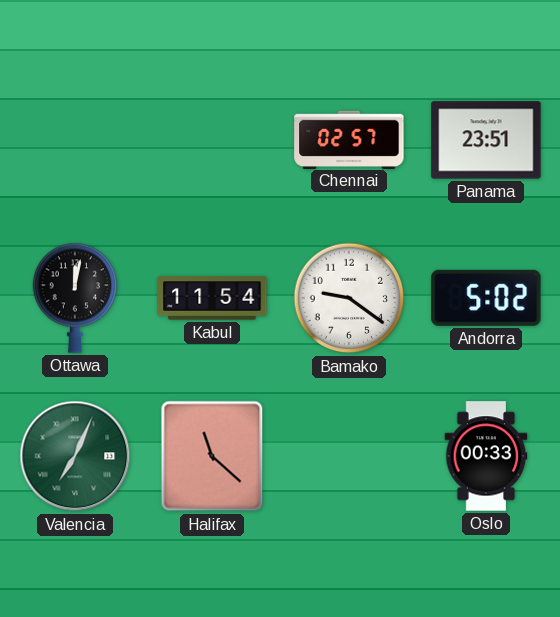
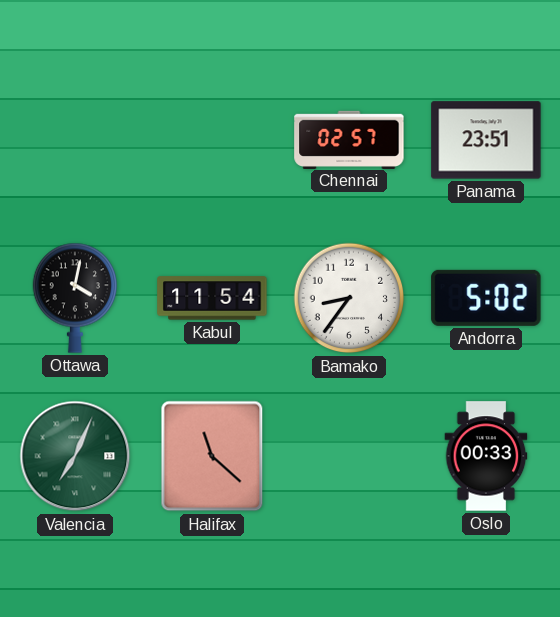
Ottawa: 12:02 -> 4:02
Bamako: 9:21 -> 8:36
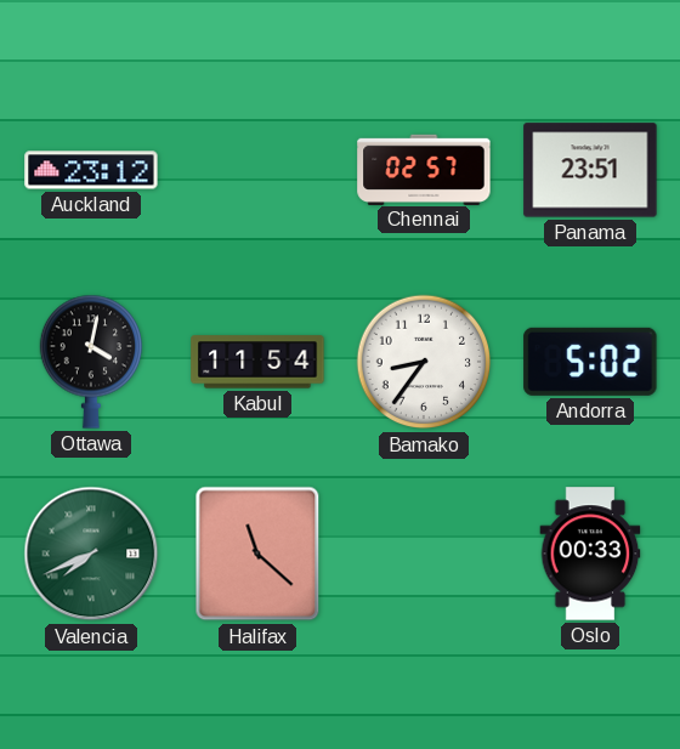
Auckland: none -> 23:12
Valencia: 7:04 -> 7:41
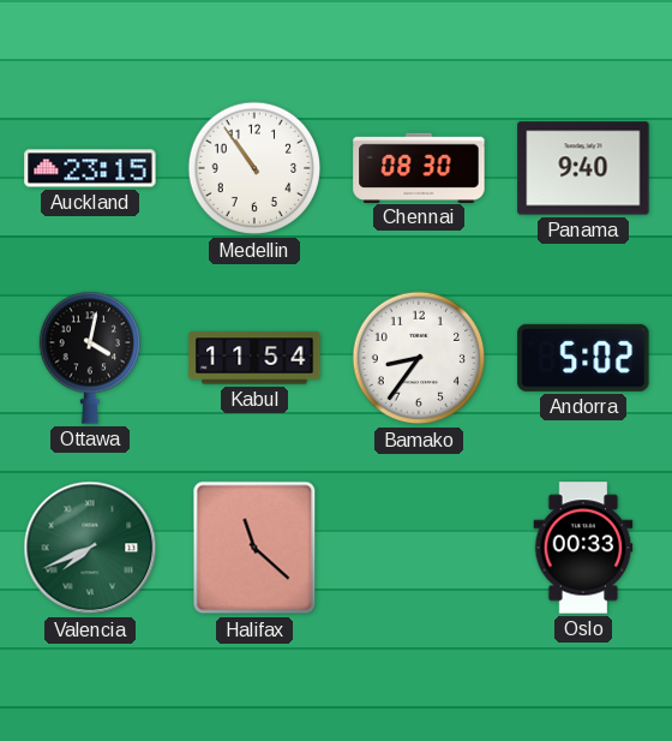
Auckland: 23:12 -> 23:15
Medellin: none -> 10:54
Chennai: 02:57 -> 08:30
Panama: 23:51 -> 9:40
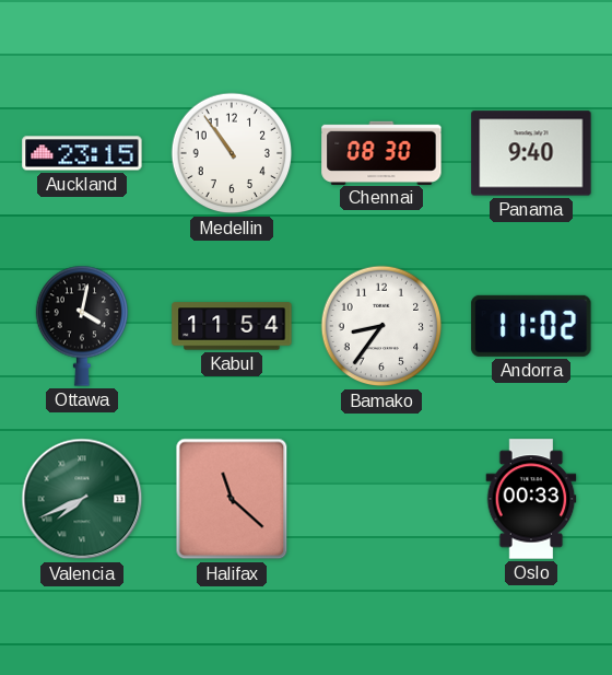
Andorra: 5:02 -> 11:02
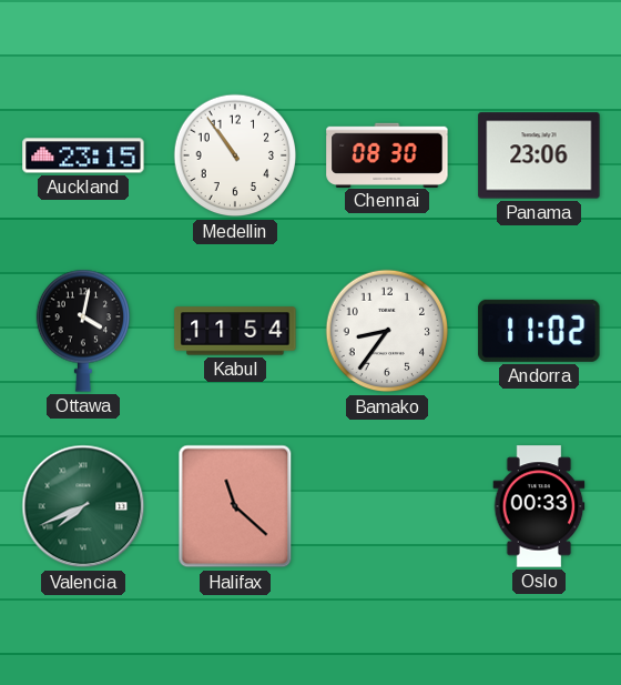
Panama: 9:40 -> 23:06
